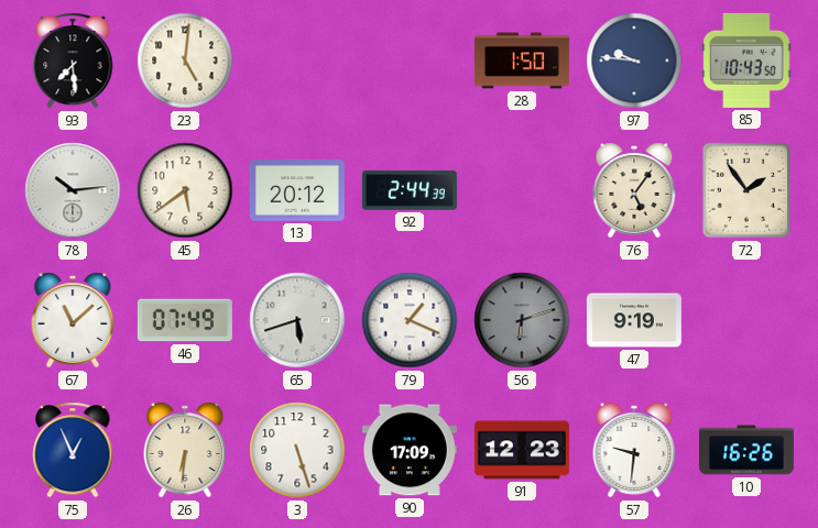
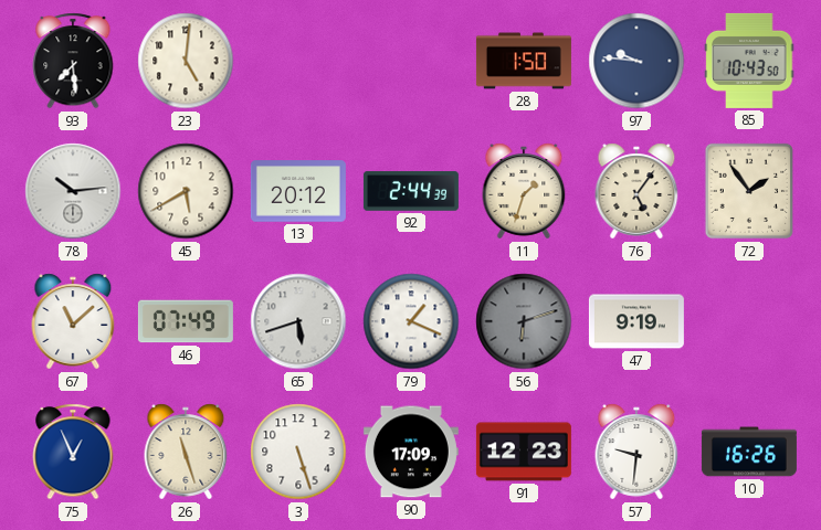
45: 5:39 -> 5:40
11: none -> 1:33
26: 6:31 -> 11:27
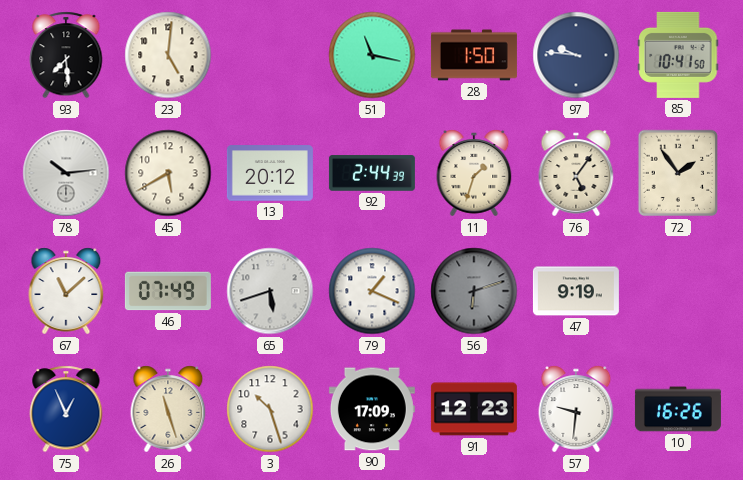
51: none -> 11:17
85: 10:43 -> 10:41
3: 5:27 -> 10:27
